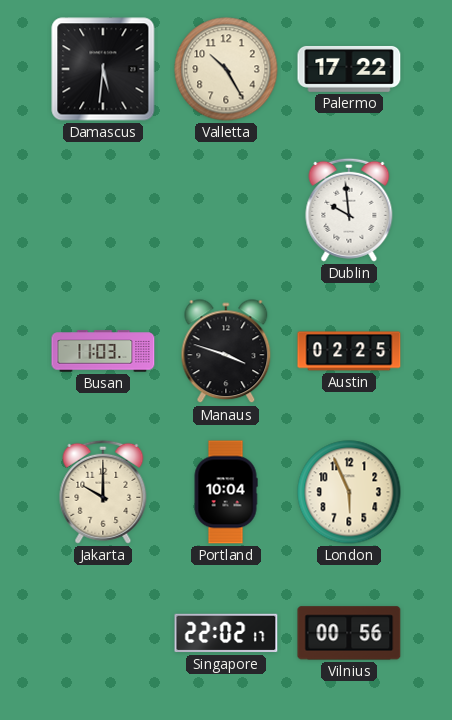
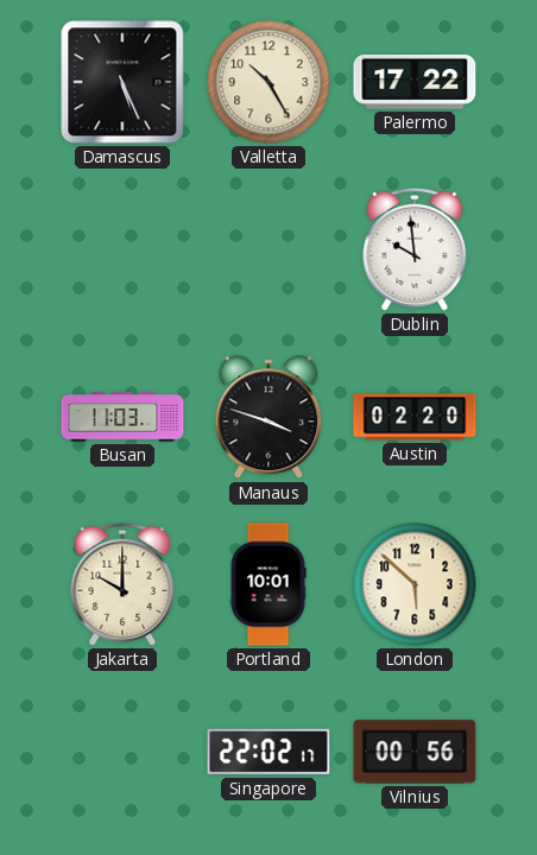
Damascus: 5:31 -> 5:26
Austin: 02:25 -> 02:20
Portland: 10:04 -> 10:01
London: 5:56 -> 5:52
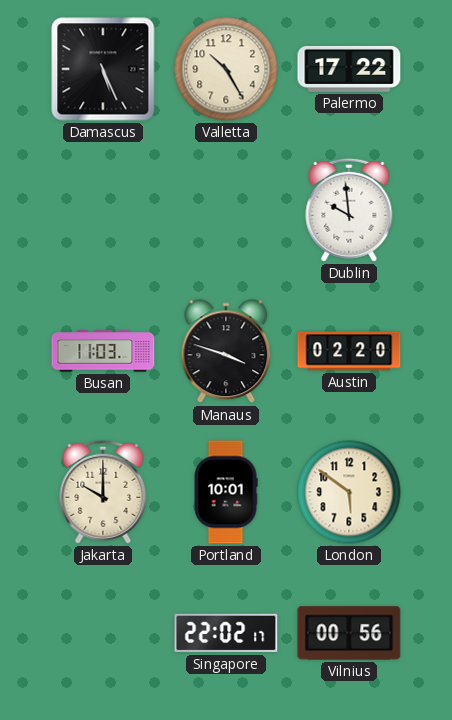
London: 5:52 -> 5:51
